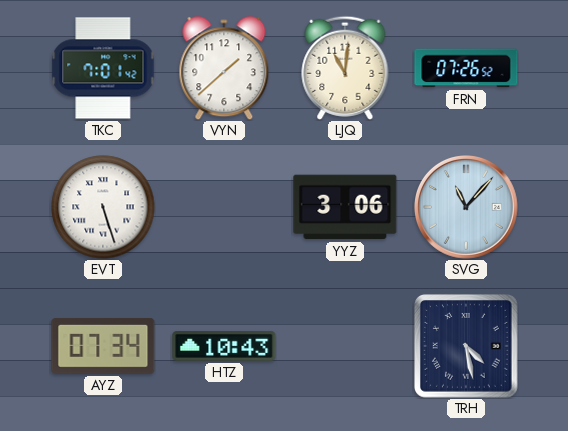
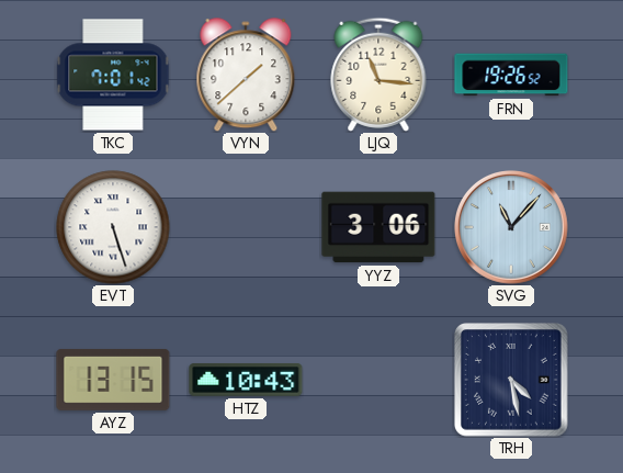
LJQ: 11:01 -> 11:16
FRN: 07:26 -> 19:26
AYZ: 07:34 -> 13:15
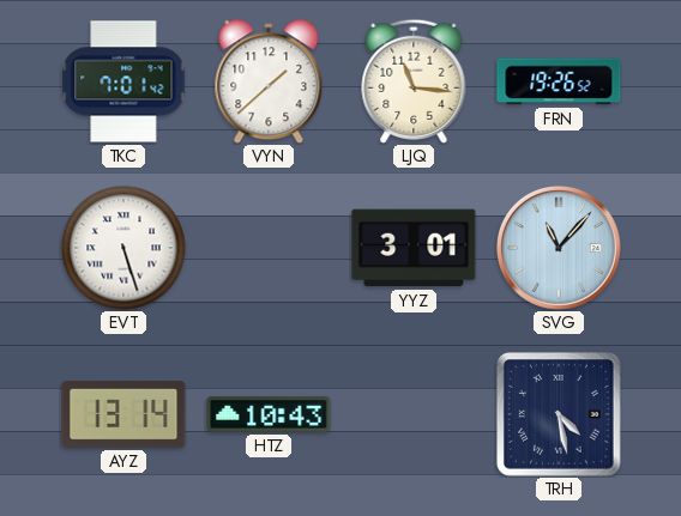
YYZ: 3:06 -> 3:01
AYZ: 13:15 -> 13:14
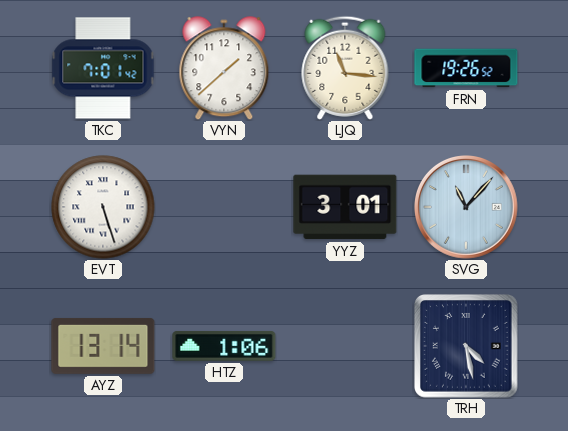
HTZ: 10:43 -> 1:06
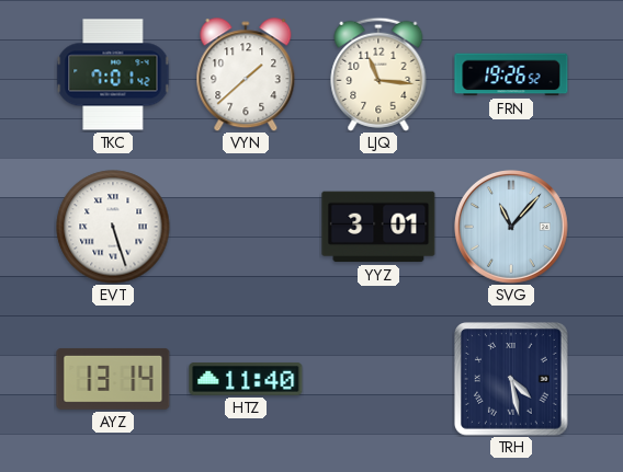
HTZ: 1:06 -> 11:40
